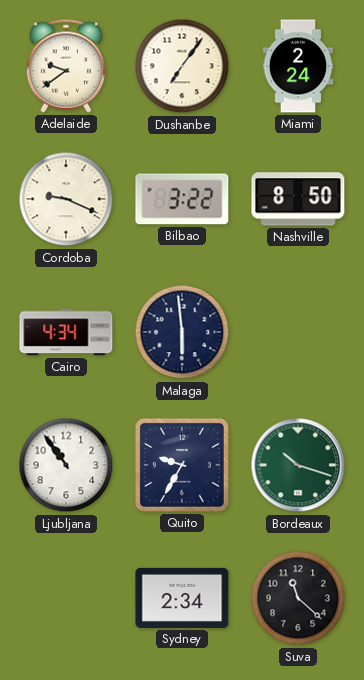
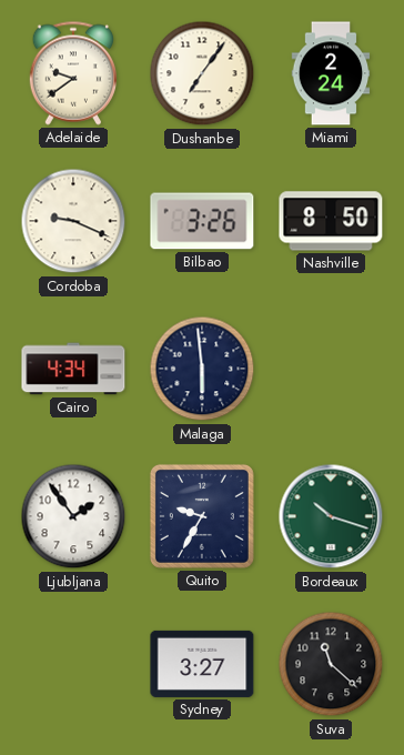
Bilbao: 3:22 -> 3:26
Ljubljana: 10:54 -> 1:54
Sydney: 2:34 -> 3:27
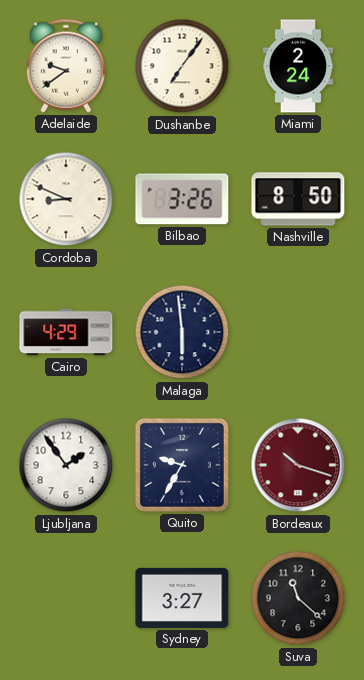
Cordoba: 9:19 -> 8:49
Cairo: 4:34 -> 4:29
Bordeaux dial: green -> burgundy
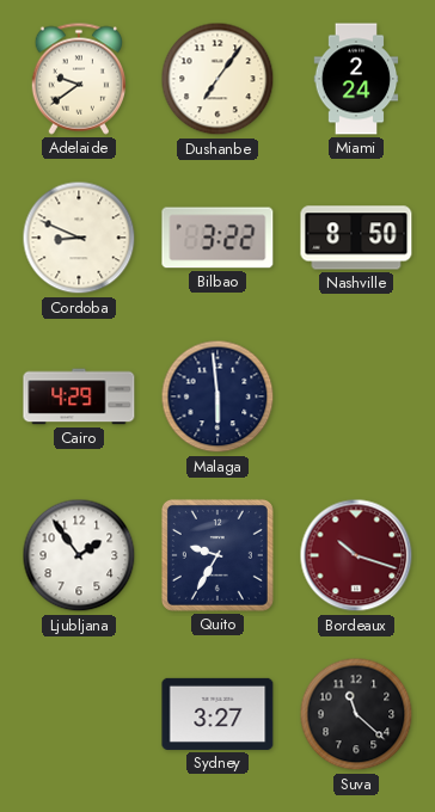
Bilbao: 3:26 -> 3:22
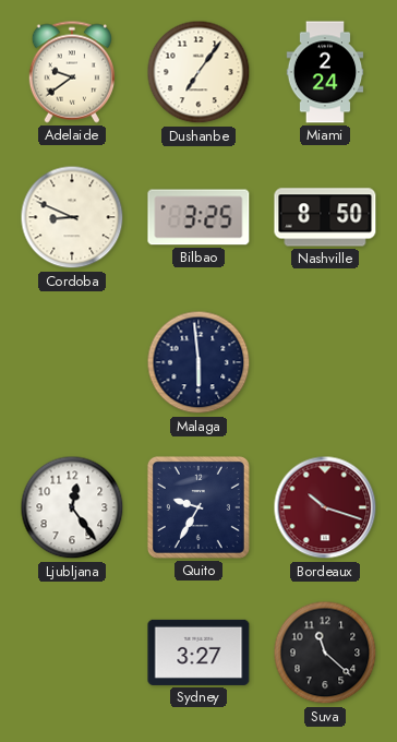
Bilbao: 3:22 -> 3:25
Cairo: 4:29 -> none
Ljubljana: 1:54 -> 12:24
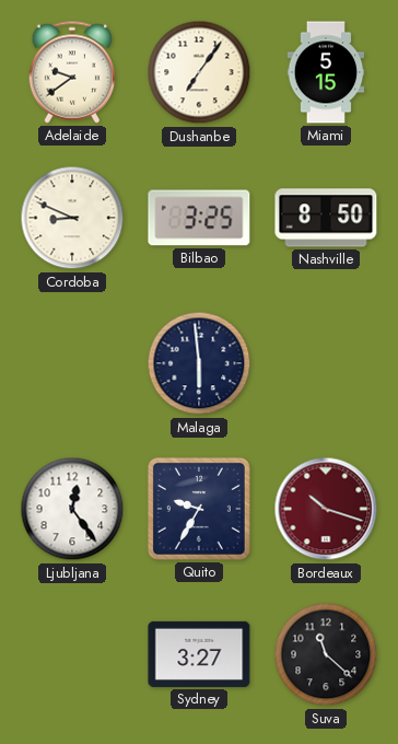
Miami: 2:24 -> 5:15
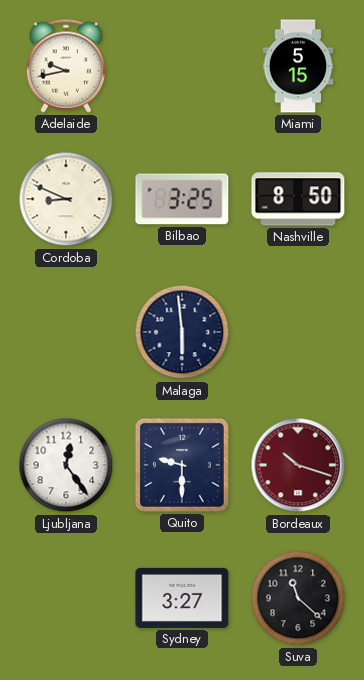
Adelaide: 9:39 -> 9:43
Dushanbe: 7:06 -> none
Quito: 9:35 -> 9:30
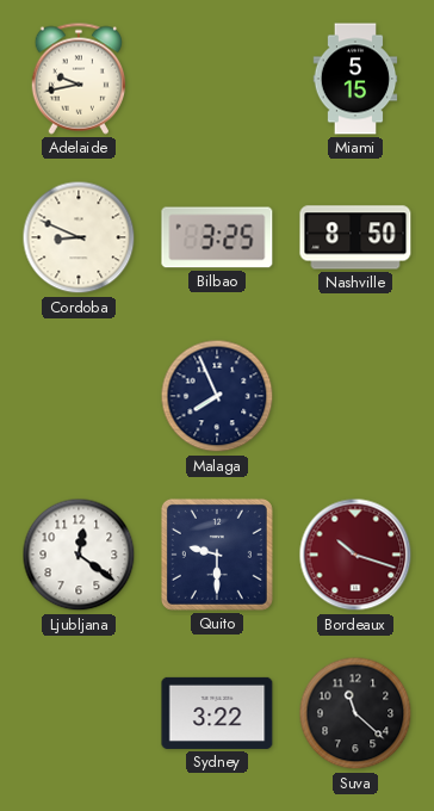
Malaga: 5:59 -> 7:56
Ljubljana: 12:24 -> 12:21
Sydney: 3:27 -> 3:22
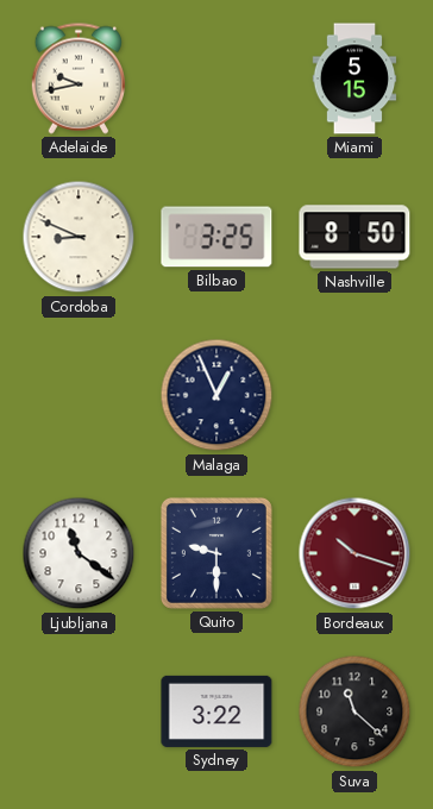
Malaga: 7:56 -> 12:56
Ljubljana: 12:21 -> 11:21
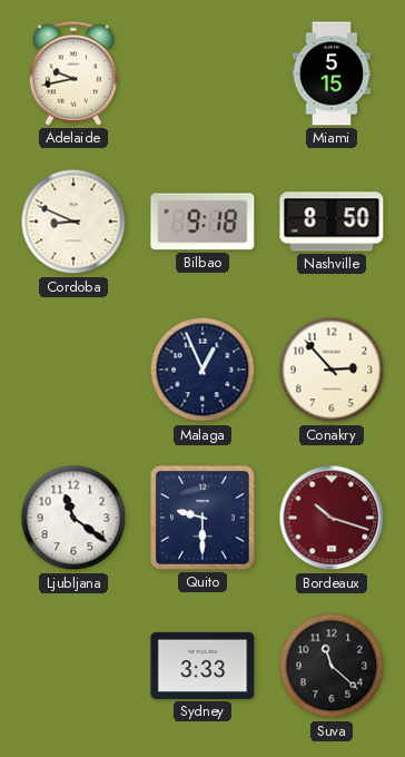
Bilbao: 3:25 -> 9:18
Conakry: none -> 2:53
Sydney: 3:22 -> 3:33
